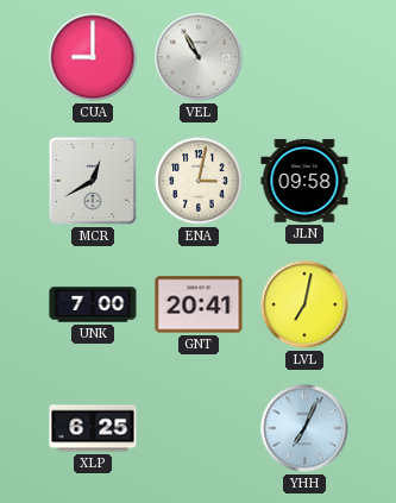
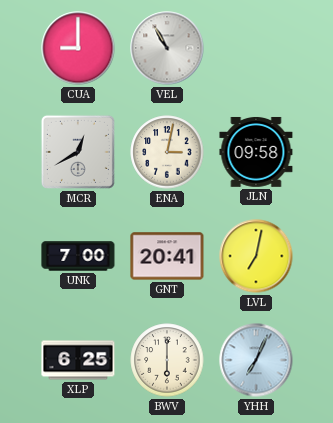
BWV: none -> 6:00
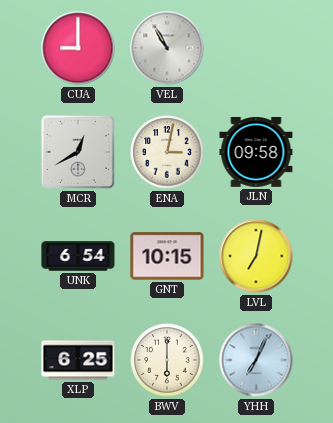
UNK: 7:00 -> 6:54
GNT: 20:41 -> 10:15
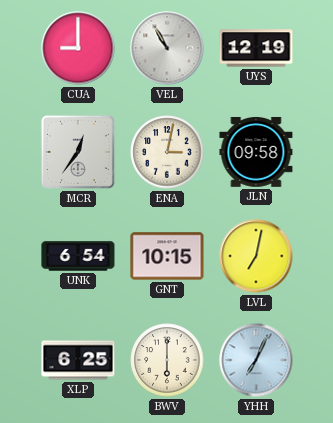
UYS: none -> 12:19
MCR: 12:40 -> 12:36
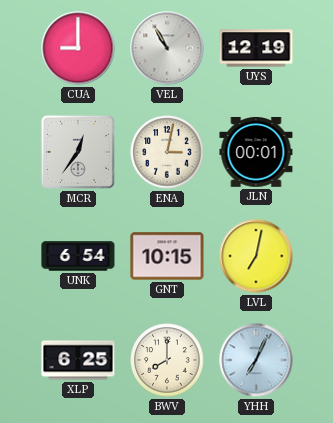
JLN: 09:58 -> 00:01
BWV: 6:00 -> 8:00
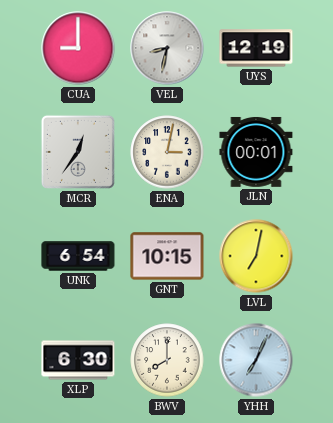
VEL: 10:55 -> 8:32
XLP: 6:25 -> 6:30
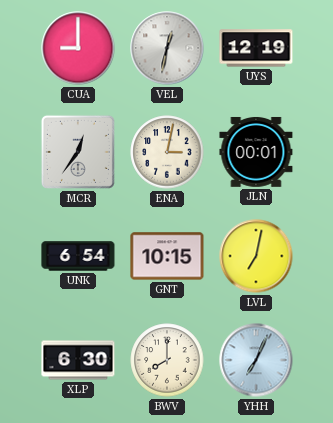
VEL: 8:32 -> 12:32
